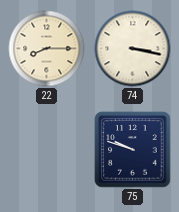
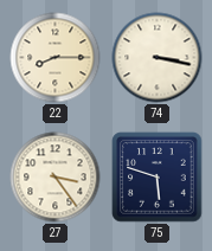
27: none -> 3:24
75: 9:48 -> 5:48
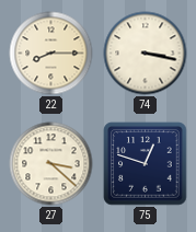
27: 3:24 -> 3:22
75: 5:48 -> 12:48
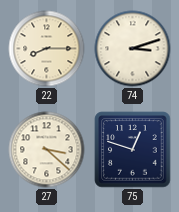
74: 3:17 -> 3:12
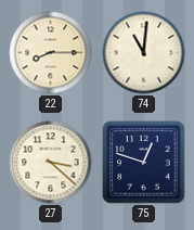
74: 3:12 -> 11:01
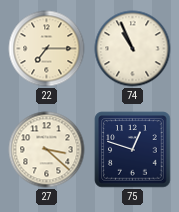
22: 8:15 -> 7:15
74: 11:01 -> 10:56
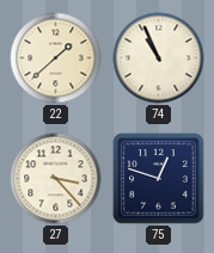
22: 7:15 -> 1:38
27: 3:22 -> 3:23
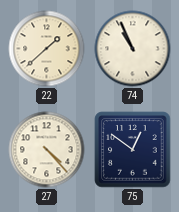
27: 3:23 -> 4:23
75: 12:48 -> 12:51
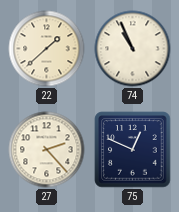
27: 4:23 -> 2:23
75: 12:51 -> 12:49
